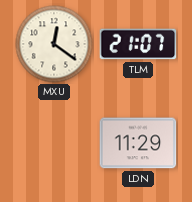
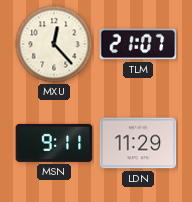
MXU: 12:21 -> 12:23
MSN: none -> 9:11
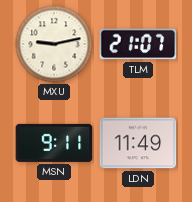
MXU: 12:23 -> 9:13
LDN: 11:29 -> 11:49
